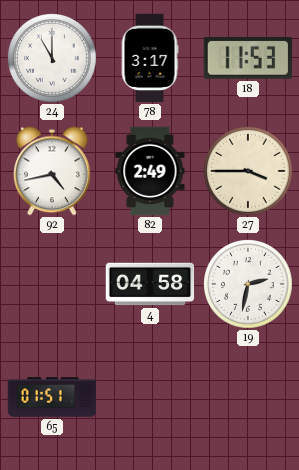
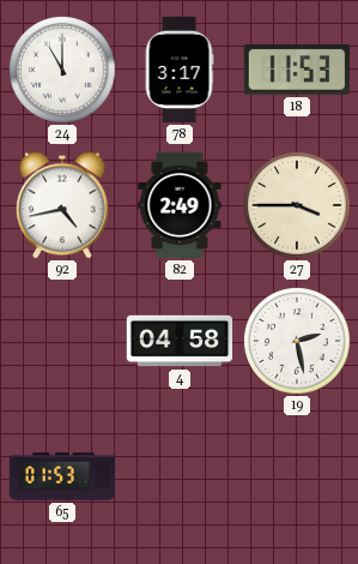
19: 2:32 -> 2:28
65: 01:51 -> 01:53
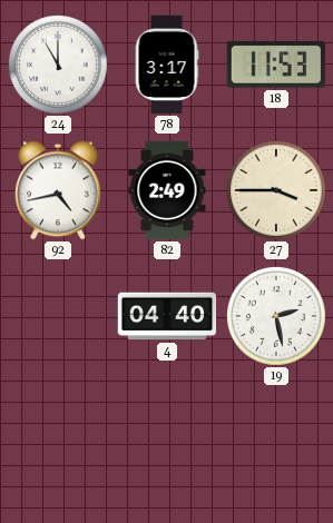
4: 04:58 -> 04:40
65: 01:53 -> none
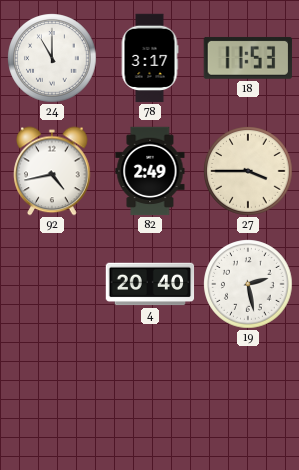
4: 04:40 -> 20:40
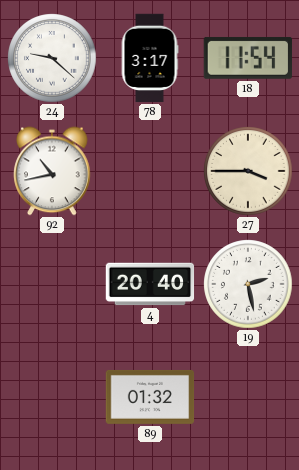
24: 11:00 -> 9:22
18: 11:53 -> 11:54
92: 4:43 -> 10:43
82: 2:49 -> none
89: none -> 01:32
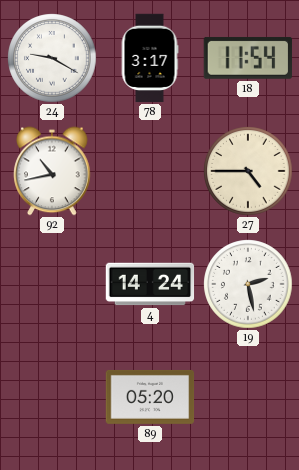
24: 9:22 -> 9:20
27: 3:45 -> 4:45
4: 20:40 -> 14:24
89: 01:32 -> 05:20
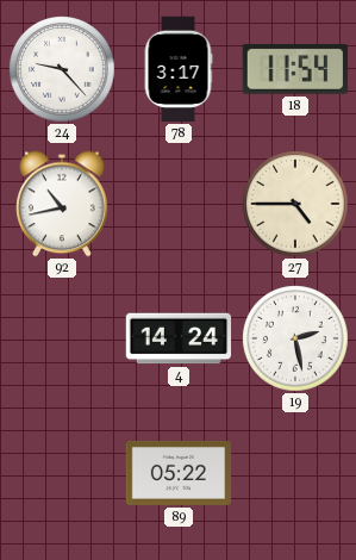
24: 9:20 -> 9:23
89: 05:20 -> 05:22
